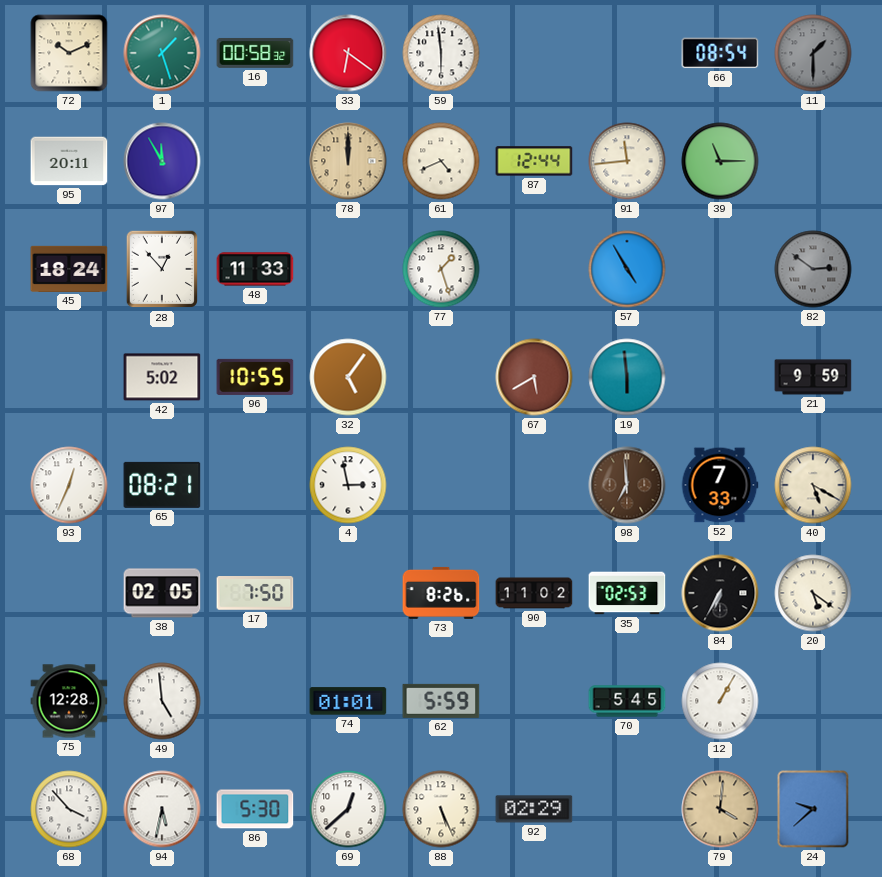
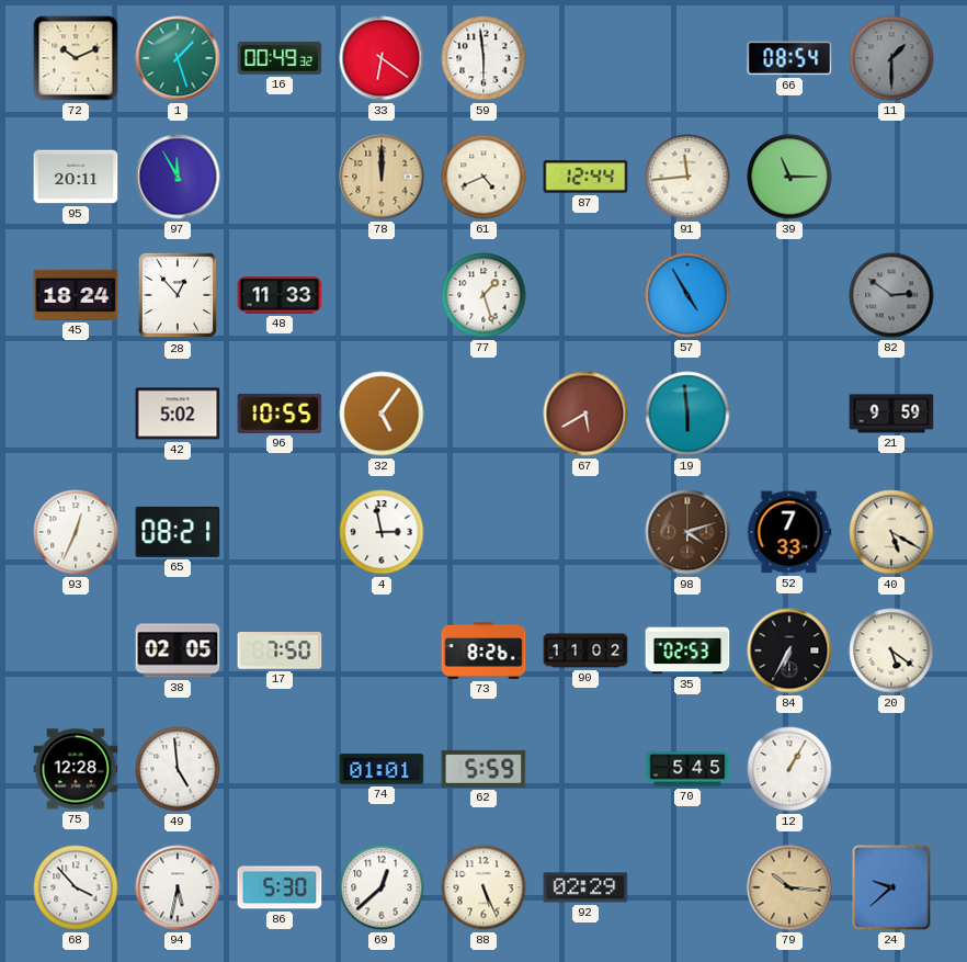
16: 00:58 -> 00:49
98: 6:59 -> 4:12
79: 4:01 -> 10:16
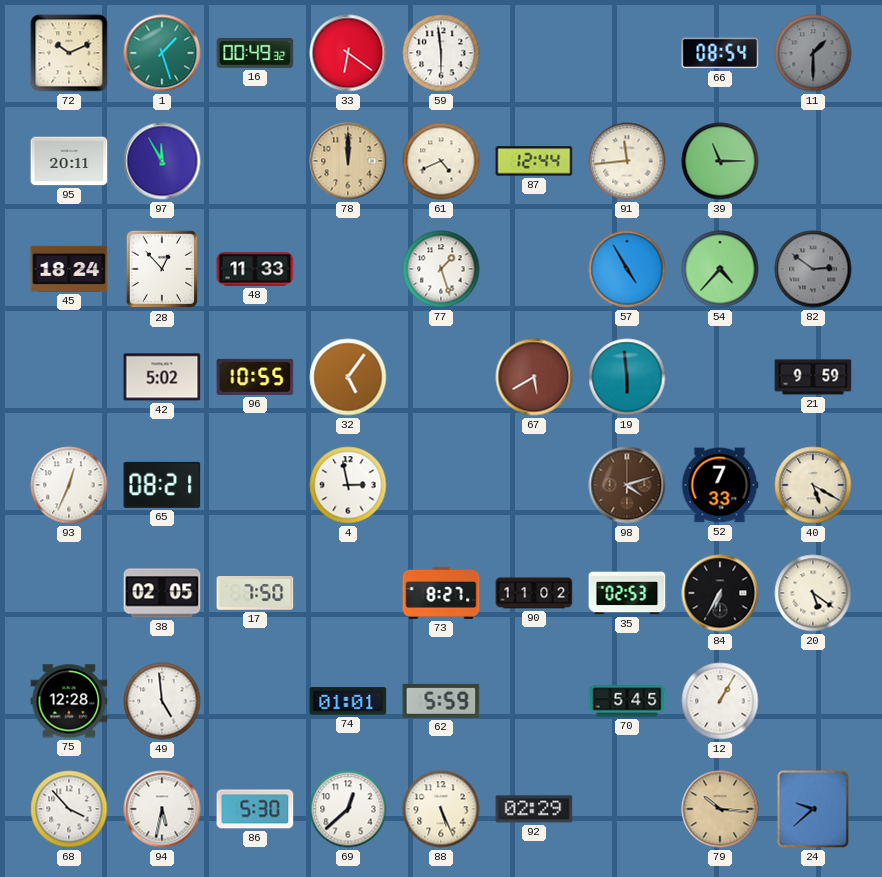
54: none -> 4:37
73: 8:26 -> 8:27
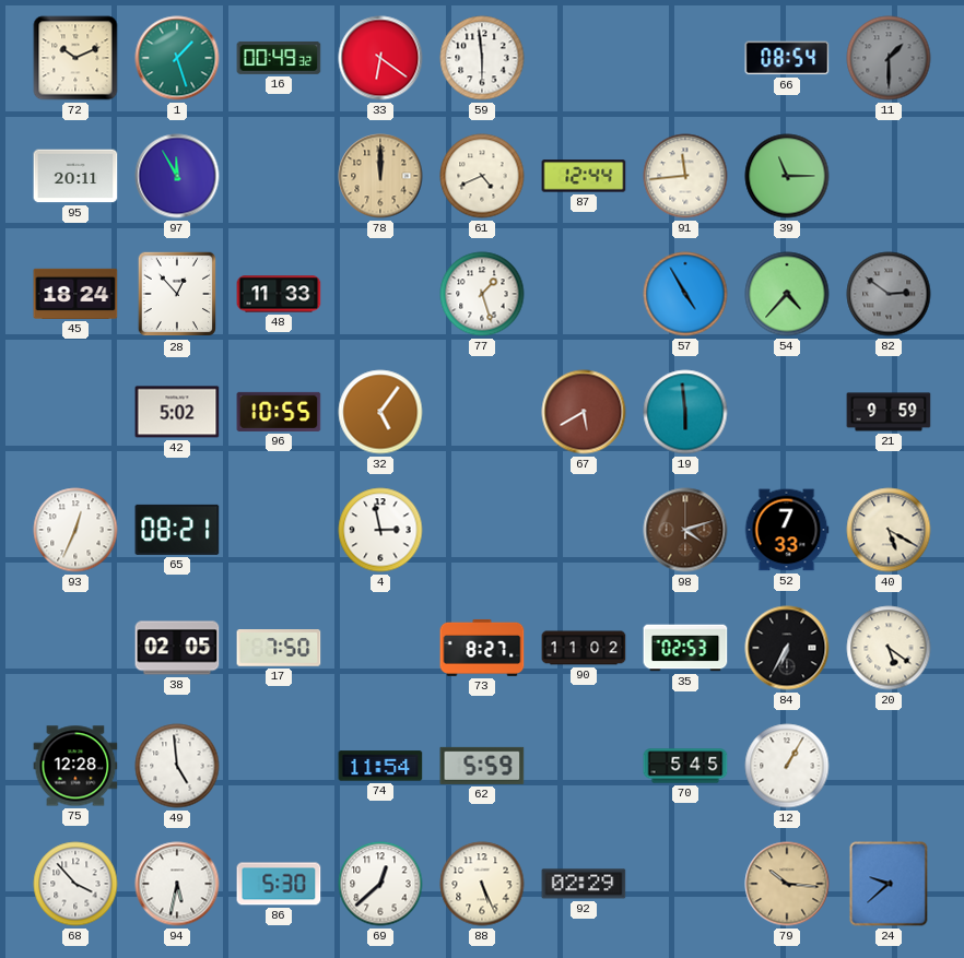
74: 01:01 -> 11:54
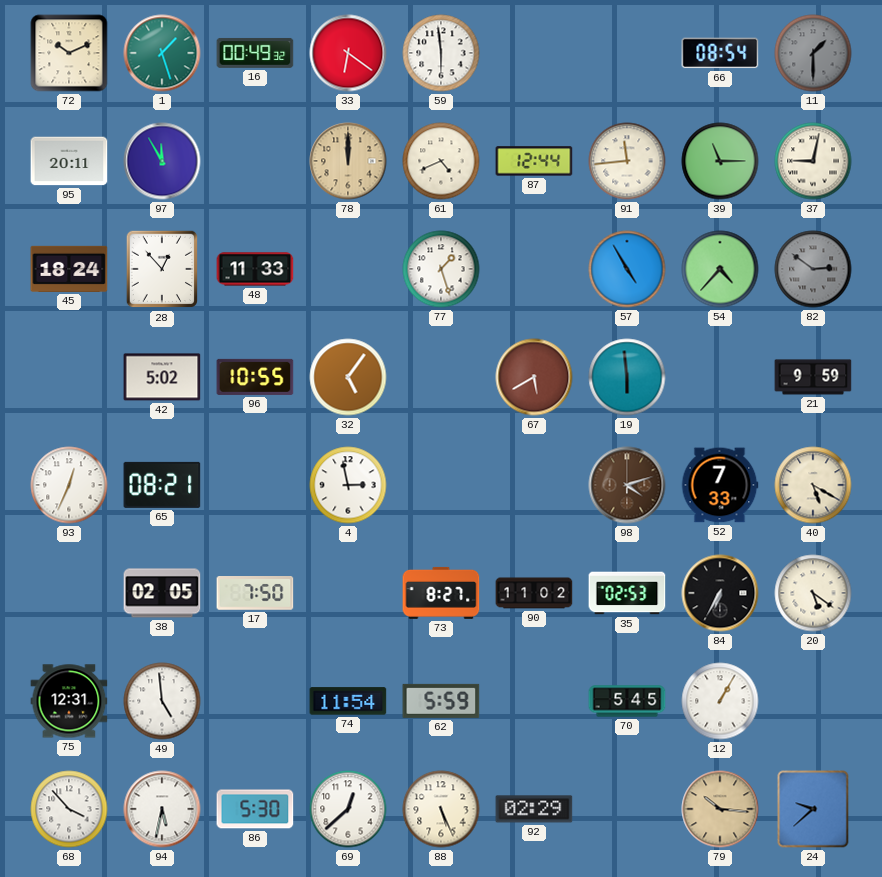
37: none -> 9:02
75: 12:28 -> 12:31
